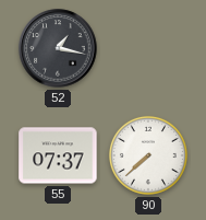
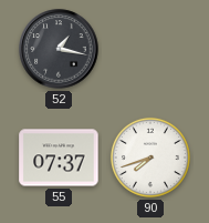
90: 7:38 -> 7:42
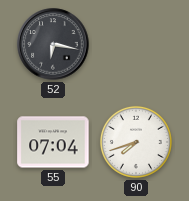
52: 1:17 -> 6:17
55: 07:37 -> 07:04
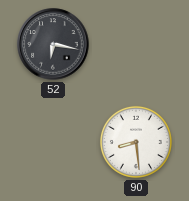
55: 07:04 -> none
90: 7:42 -> 8:29
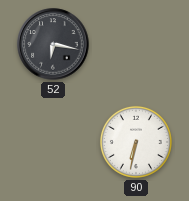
90: 8:29 -> 6:32
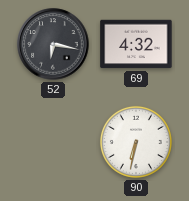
69: none -> 4:32
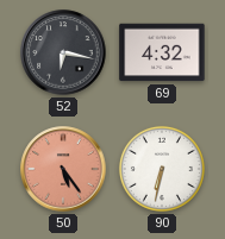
50: none -> 5:24
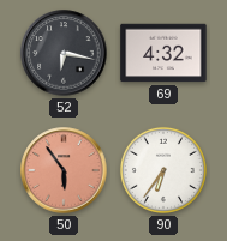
50: 5:24 -> 5:54
90: 6:32 -> 6:36
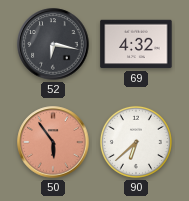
90: 6:36 -> 6:38
